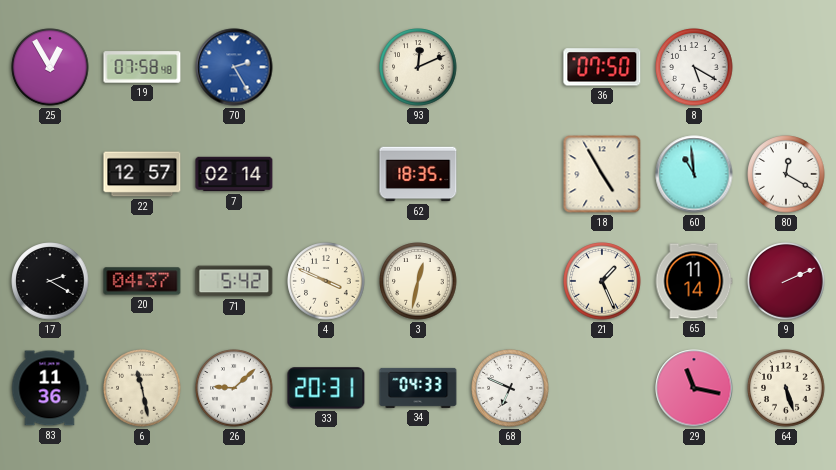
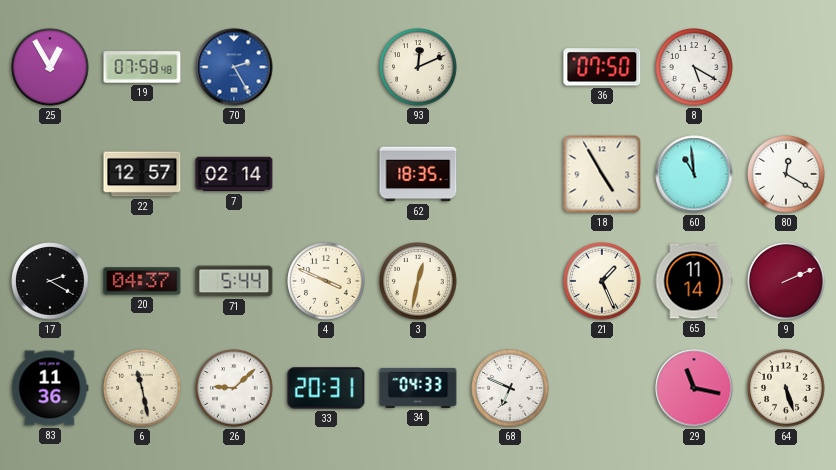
71: 5:42 -> 5:44
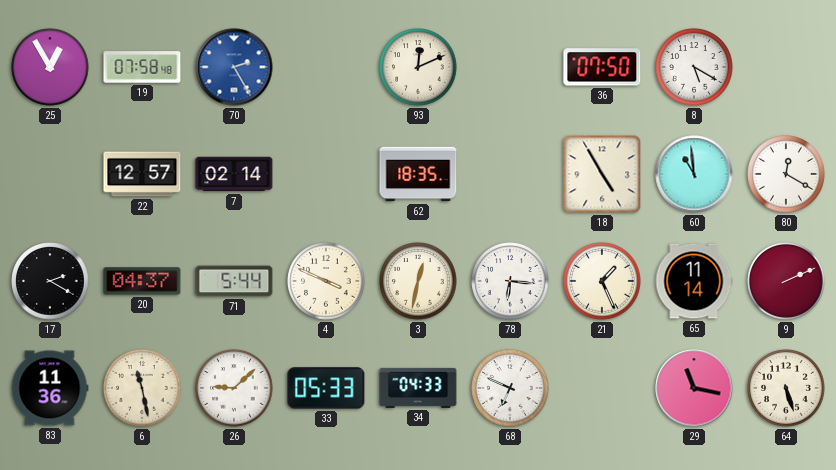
78: none -> 6:16
33: 20:31 -> 05:33
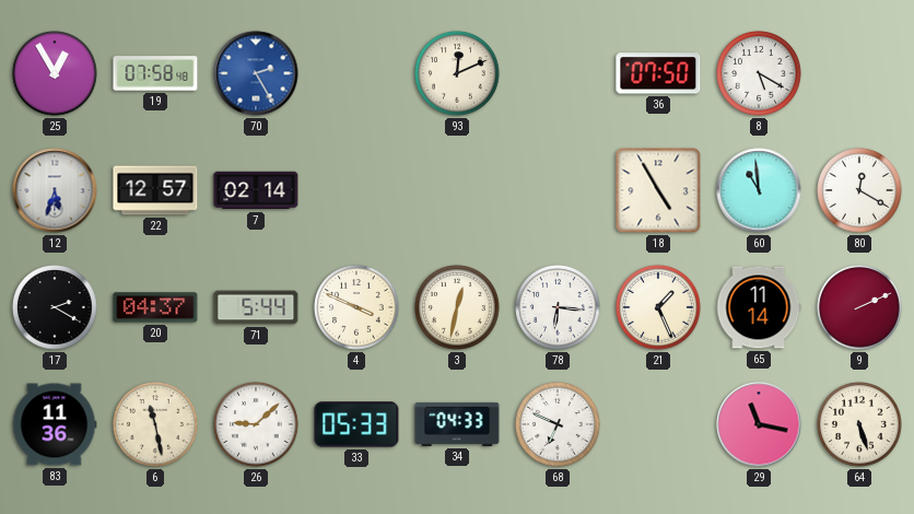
12: none -> 5:33
62: 18:35 -> none
